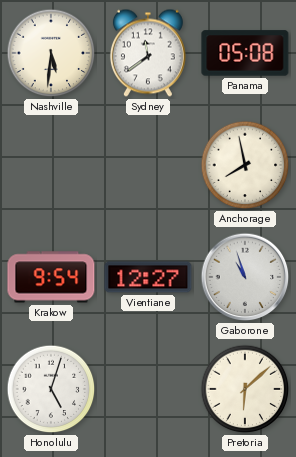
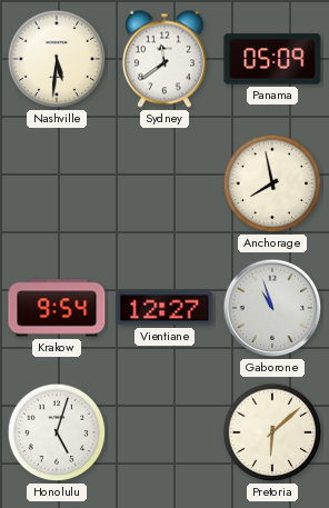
Panama: 05:08 -> 05:09
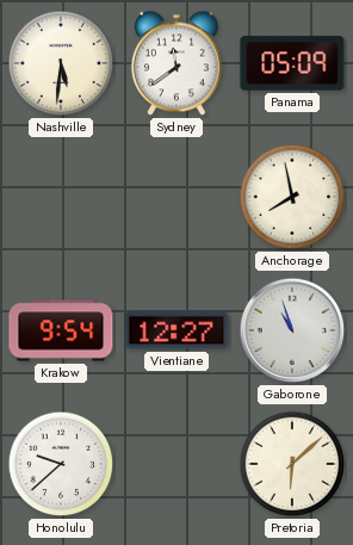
Honolulu: 5:03 -> 9:38
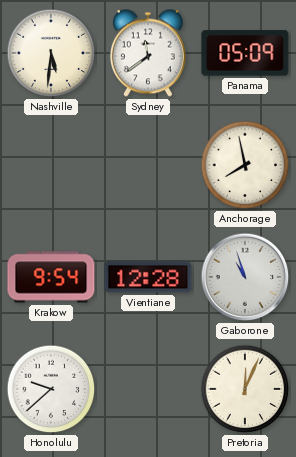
Vientiane: 12:27 -> 12:28
Pretoria: 6:08 -> 12:04
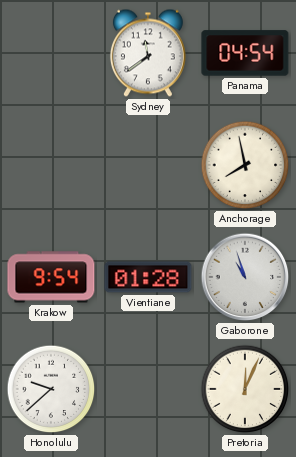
Nashville: 5:31 -> none
Panama: 05:09 -> 04:54
Vientiane: 12:28 -> 01:28
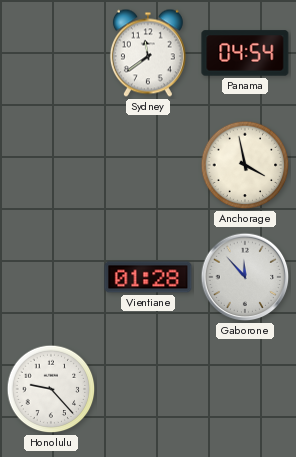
Anchorage: 7:58 -> 3:58
Krakow: 9:54 -> none
Gaborone: 10:57 -> 11:53
Honolulu: 9:38 -> 9:23
Pretoria: 12:04 -> none
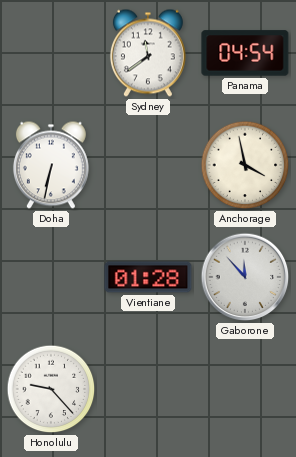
Doha: none -> 6:32
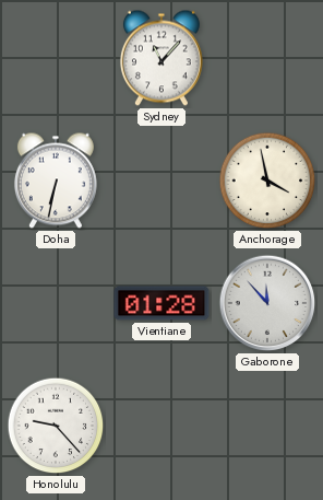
Sydney: 11:39 -> 11:07
Panama: 04:54 -> none
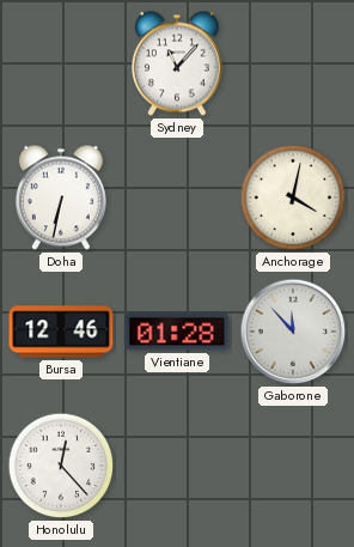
Anchorage: 3:58 -> 4:02
Bursa: none -> 12:46
Honolulu: 9:23 -> 12:23
